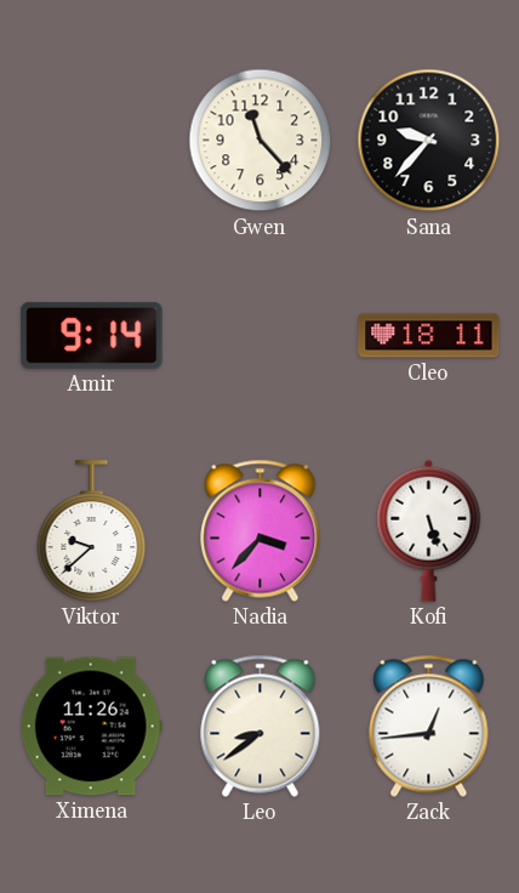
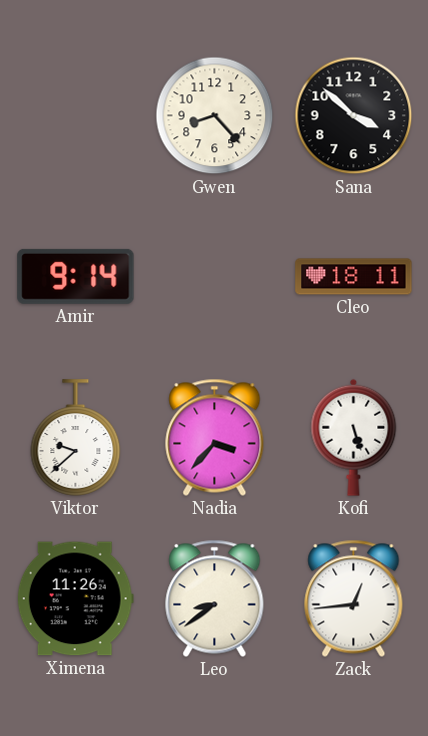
Gwen: 11:23 -> 8:23
Sana: 9:37 -> 3:52
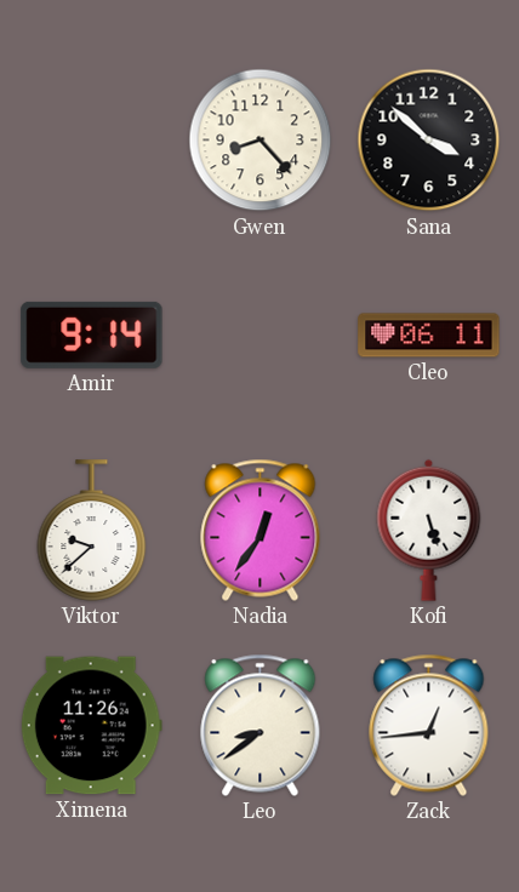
Cleo: 18:11 -> 06:11
Nadia: 3:37 -> 12:36
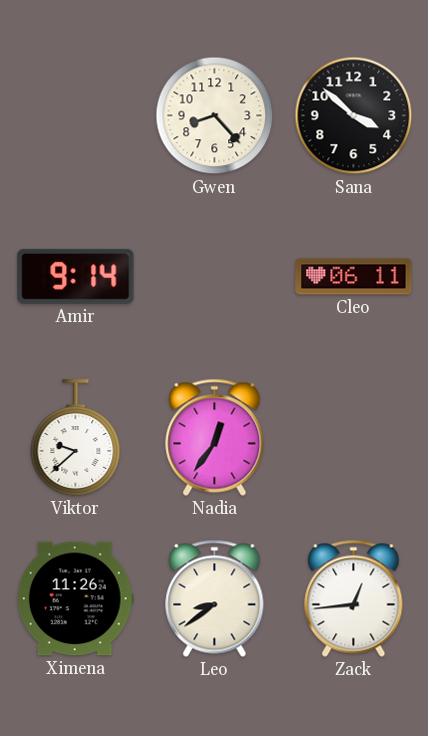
Kofi: 5:27 -> none
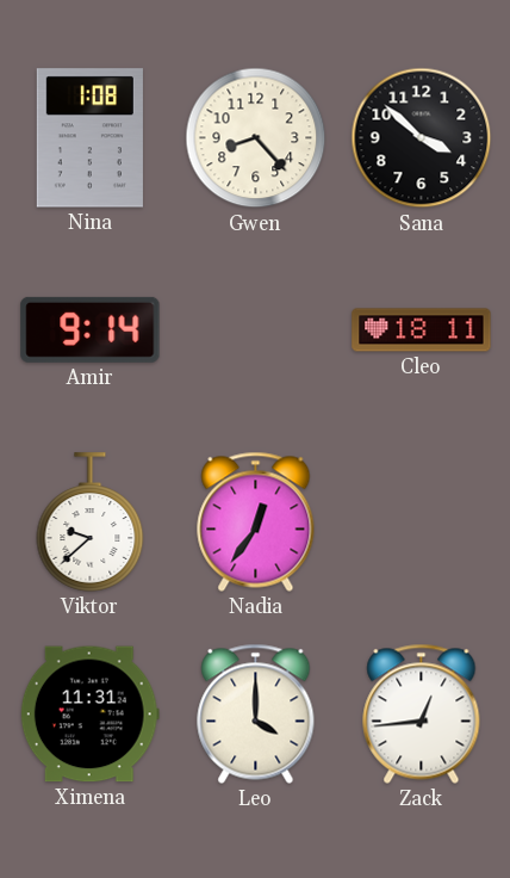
Nina: none -> 1:08
Cleo: 06:11 -> 18:11
Ximena: 11:26 -> 11:31
Leo: 8:39 -> 4:00
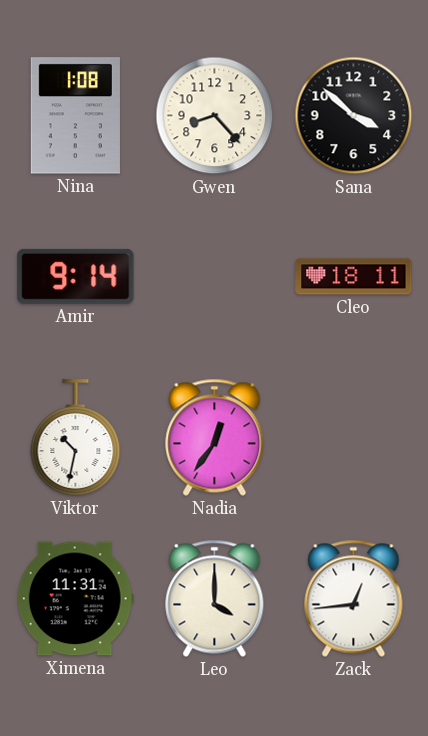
Viktor: 9:38 -> 10:32
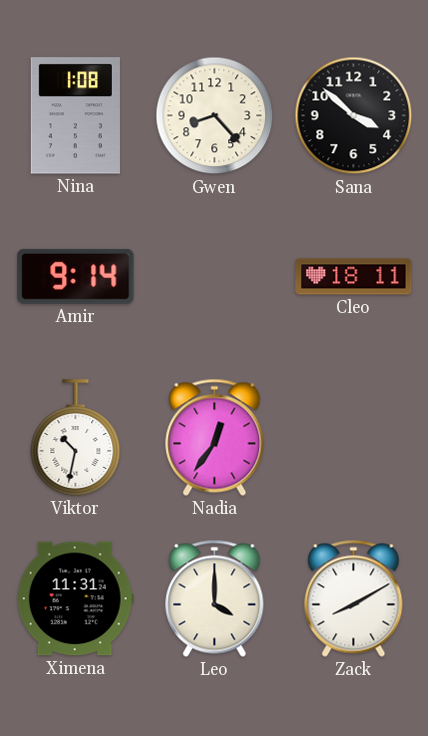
Zack: 12:44 -> 8:10
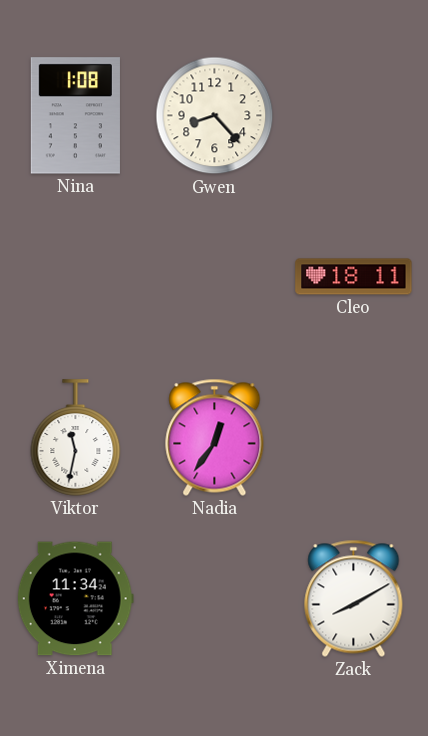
Sana: 3:52 -> none
Amir: 9:14 -> none
Viktor: 10:32 -> 11:32
Ximena: 11:31 -> 11:34
Leo: 4:00 -> none
